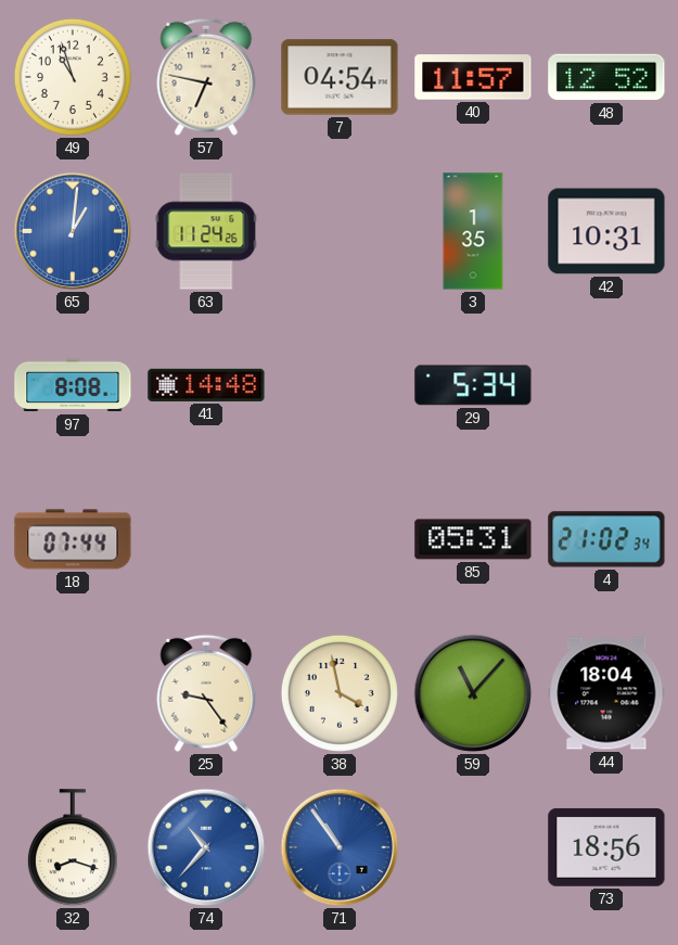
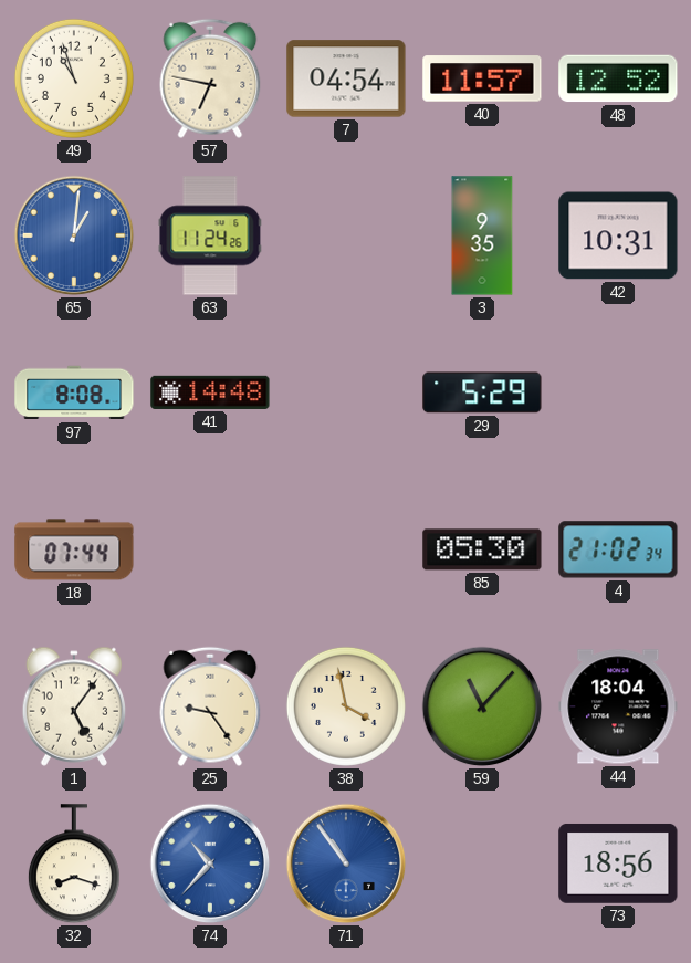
3: 1:35 -> 9:35
29: 5:34 -> 5:29
85: 05:31 -> 05:30
1: none -> 5:06
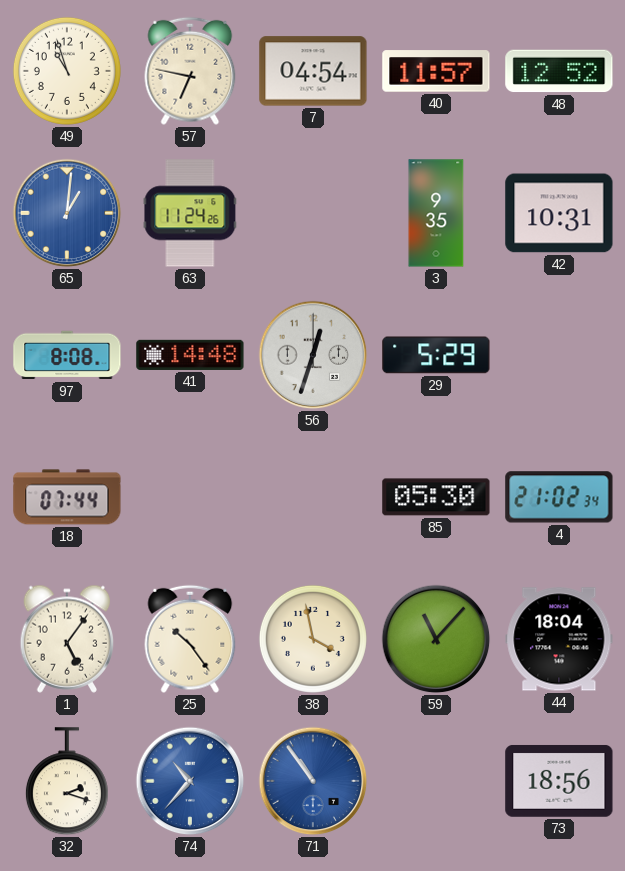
56: none -> 12:33
25: 9:24 -> 10:24
32: 8:18 -> 2:18
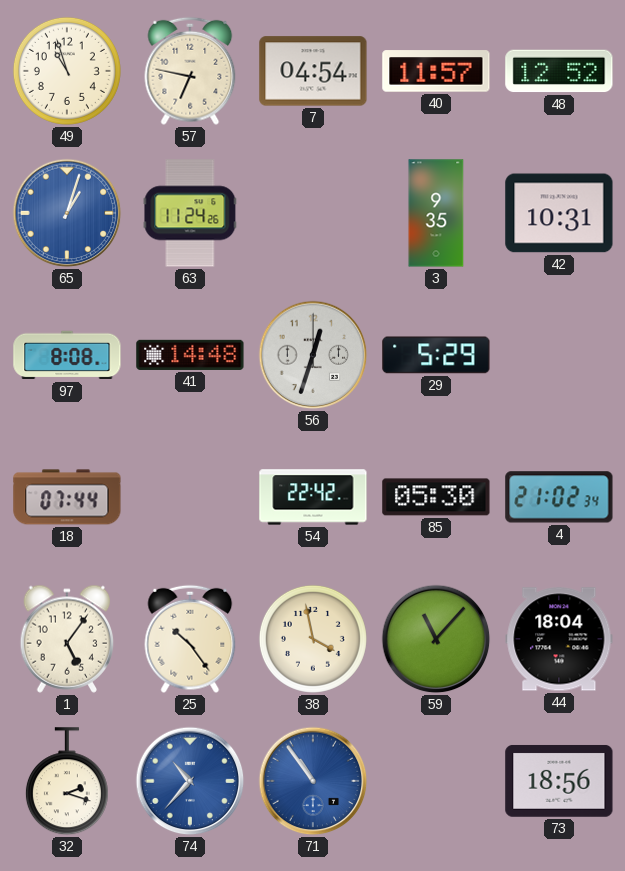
65: 1:01 -> 1:03
54: none -> 22:42
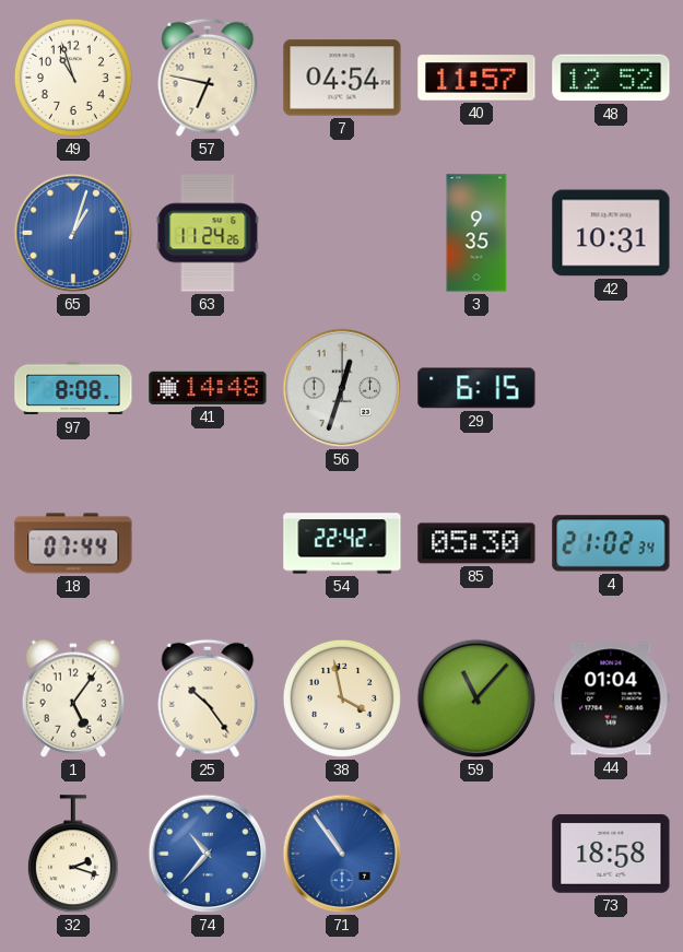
29: 5:29 -> 6:15
44: 18:04 -> 01:04
73: 18:56 -> 18:58
